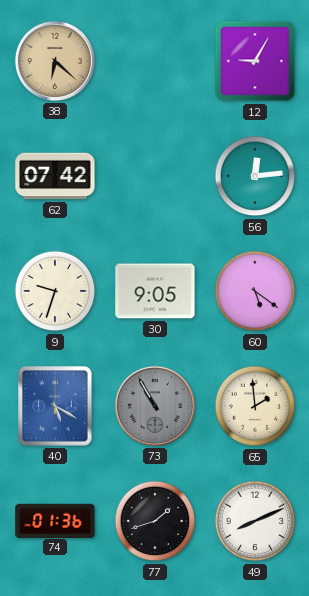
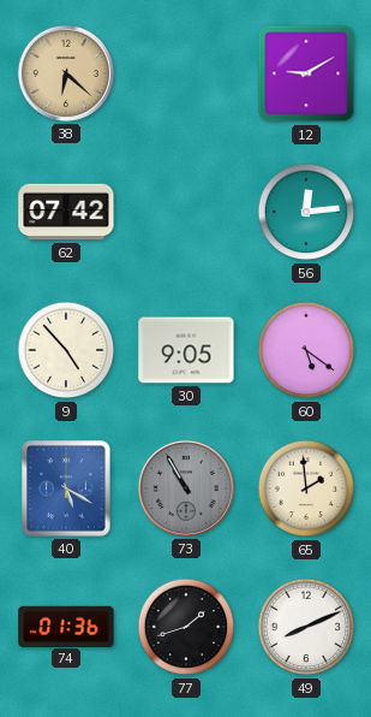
12: 9:05 -> 9:10
9: 9:33 -> 4:53
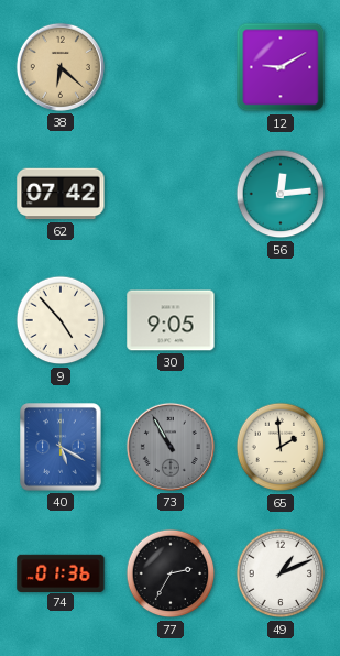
60: 5:21 -> none
77: 1:42 -> 2:35
49: 8:11 -> 1:11
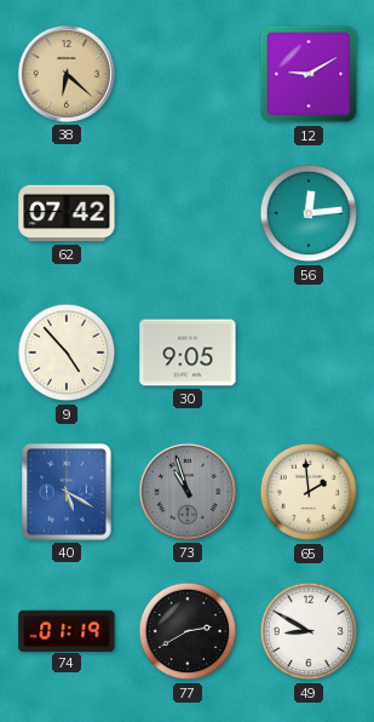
73: 10:55 -> 10:57
74: 01:36 -> 01:19
77: 2:35 -> 2:40
49: 1:11 -> 8:50
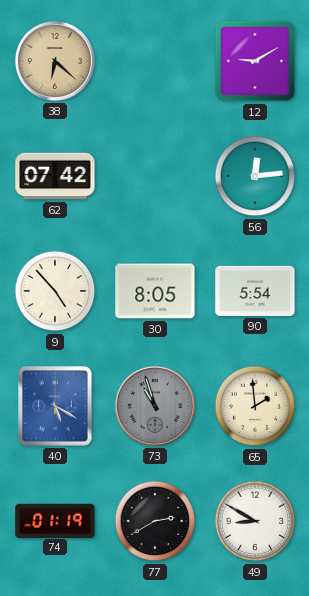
30: 9:05 -> 8:05
90: none -> 5:54
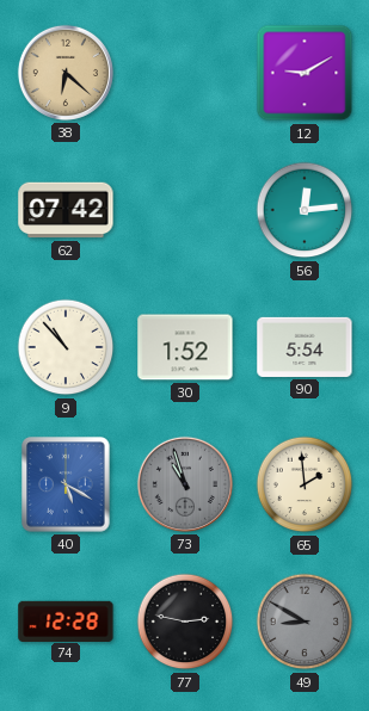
9: 4:53 -> 10:53
30: 8:05 -> 1:52
74: 01:19 -> 12:28
77: 2:40 -> 2:47
49 dial: white -> grey
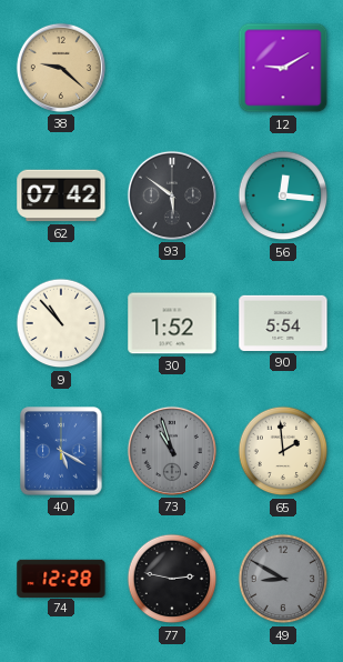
38: 6:22 -> 9:22
93: none -> 5:51
56: 12:14 -> 12:16
